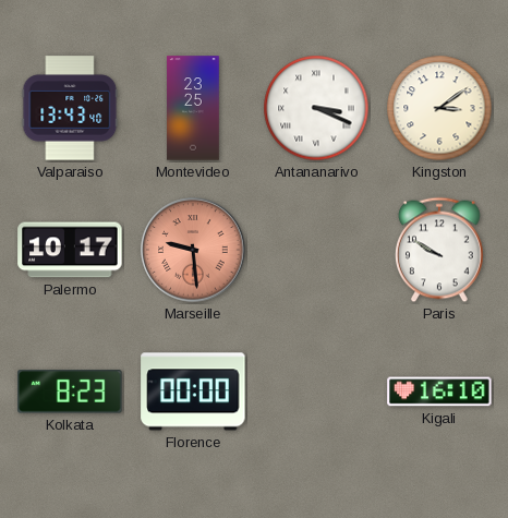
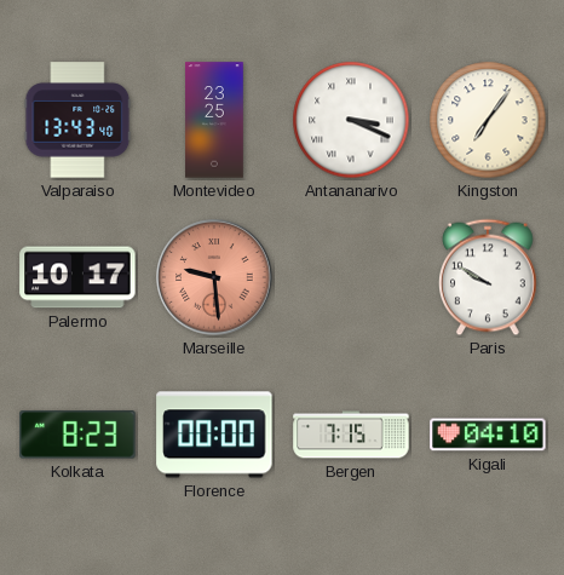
Kingston: 3:09 -> 7:06
Bergen: none -> 7:15
Kigali: 16:10 -> 04:10
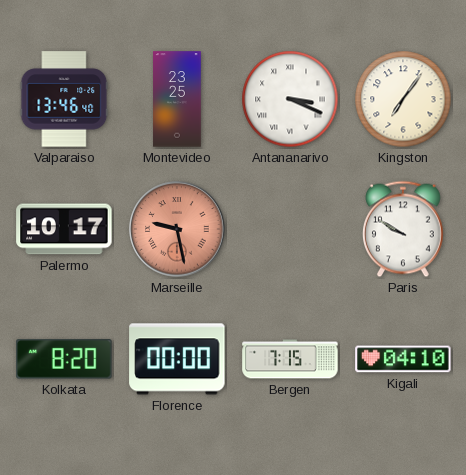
Valparaiso: 13:43 -> 13:46
Marseille: 9:29 -> 9:28
Kolkata: 8:23 -> 8:20
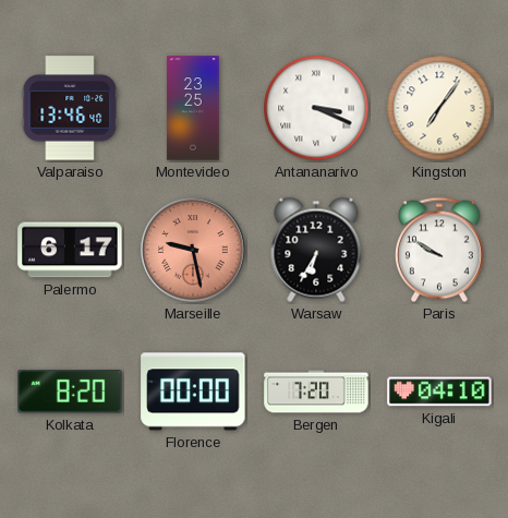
Palermo: 10:17 -> 6:17
Warsaw: none -> 6:35
Bergen: 7:15 -> 7:20
